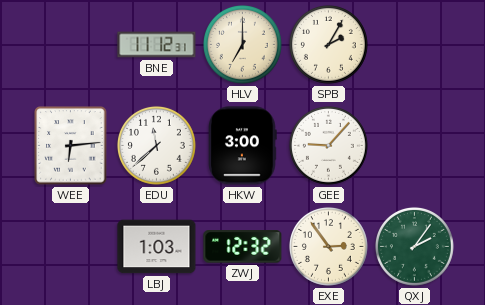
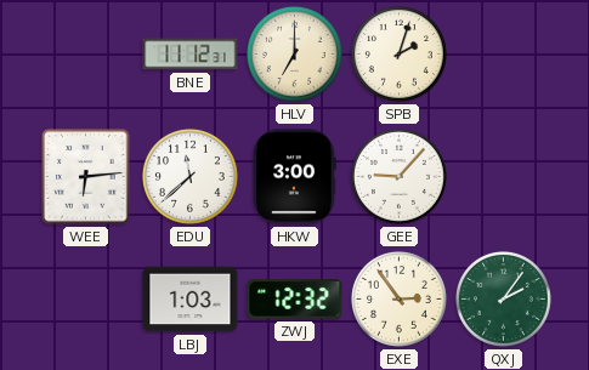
SPB: 2:05 -> 2:03
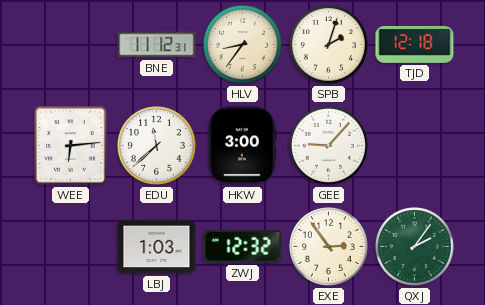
HLV: 7:00 -> 8:36
TJD: none -> 12:18
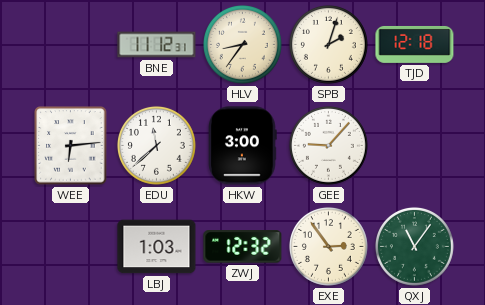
QXJ: 2:06 -> 11:06
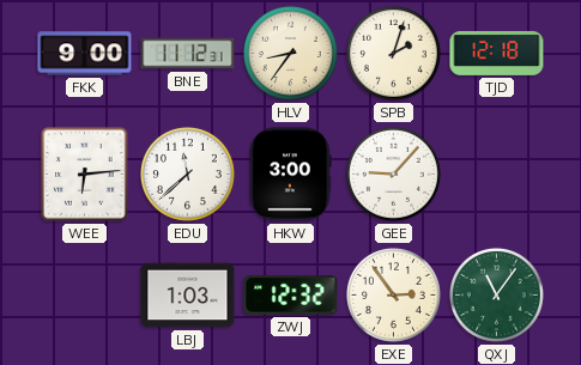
FKK: none -> 9:00
